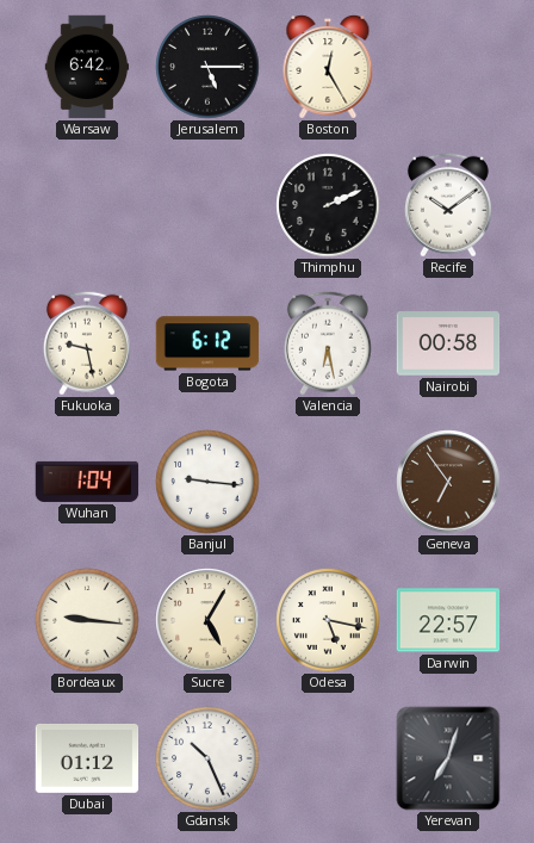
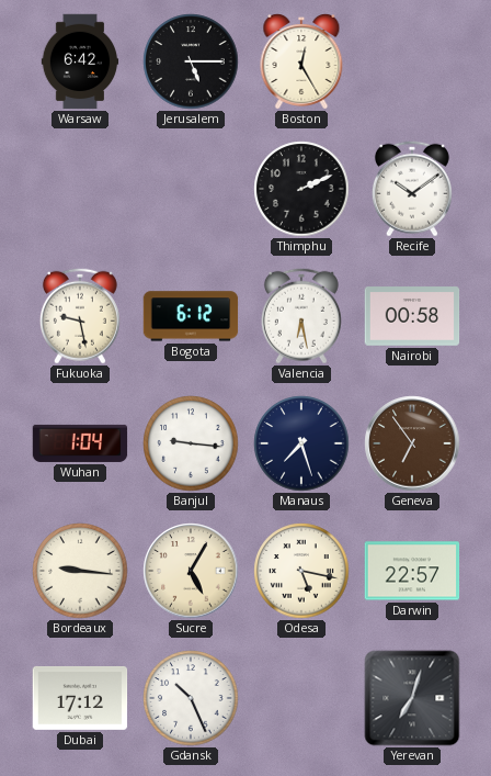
Manaus: none -> 7:27
Dubai: 01:12 -> 17:12
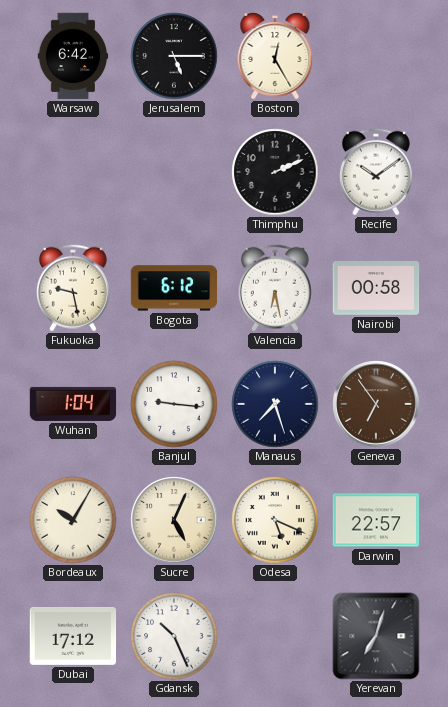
Bordeaux: 9:16 -> 10:05
Sucre: 5:05 -> 5:04
Odesa: 5:17 -> 5:19
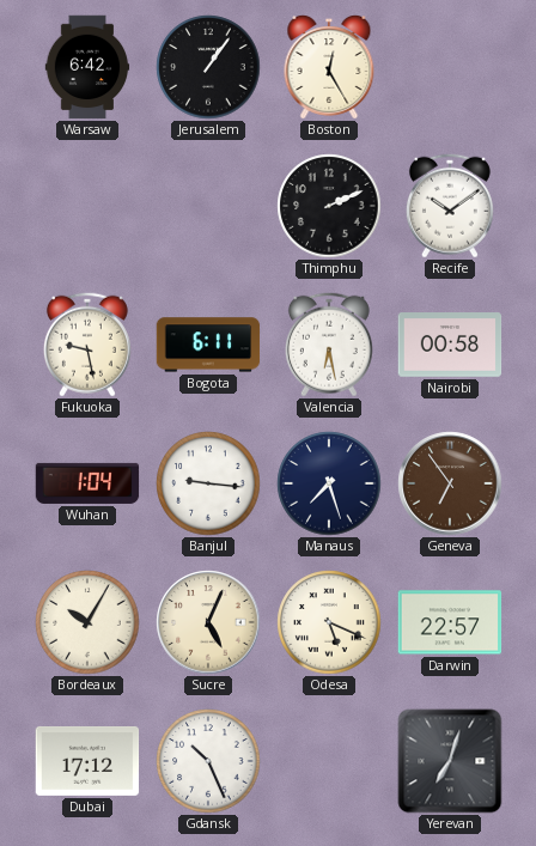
Jerusalem: 5:15 -> 1:06
Bogota: 6:12 -> 6:11
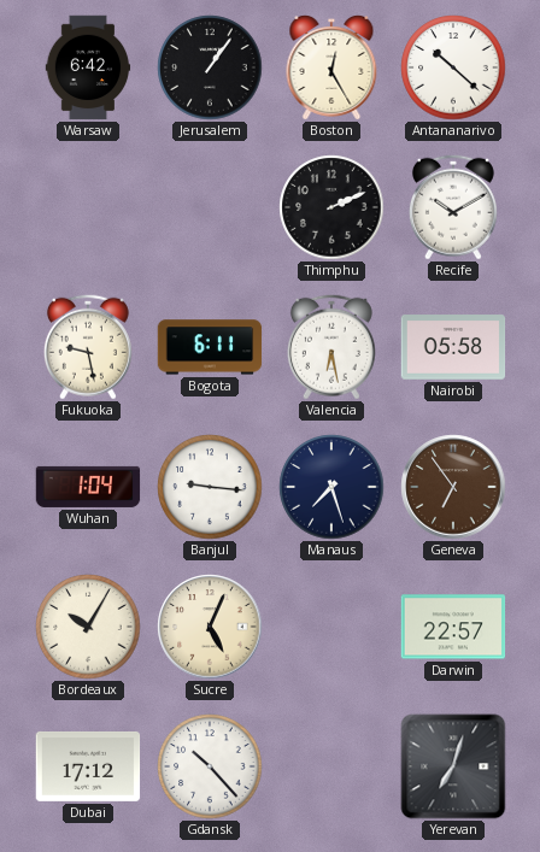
Antananarivo: none -> 10:22
Recife: 10:09 -> 10:10
Nairobi: 00:58 -> 05:58
Odesa: 5:19 -> none
Gdansk: 10:26 -> 10:23
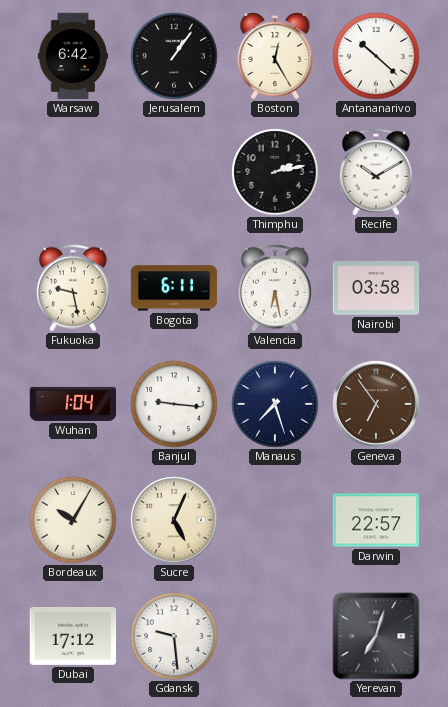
Thimphu: 2:11 -> 2:13
Nairobi: 05:58 -> 03:58
Gdansk: 10:23 -> 9:29
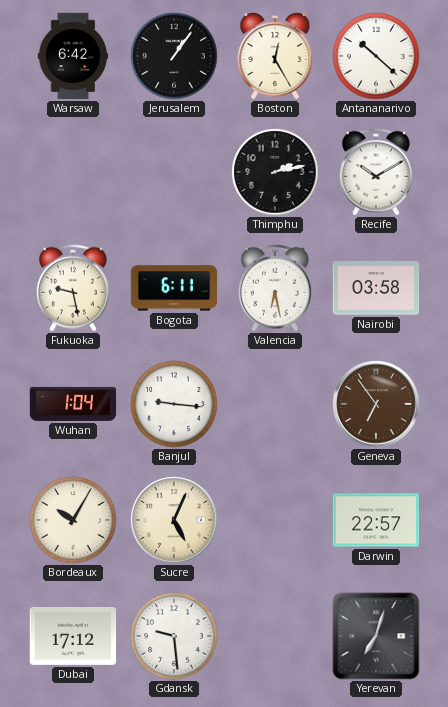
Manaus: 7:27 -> none
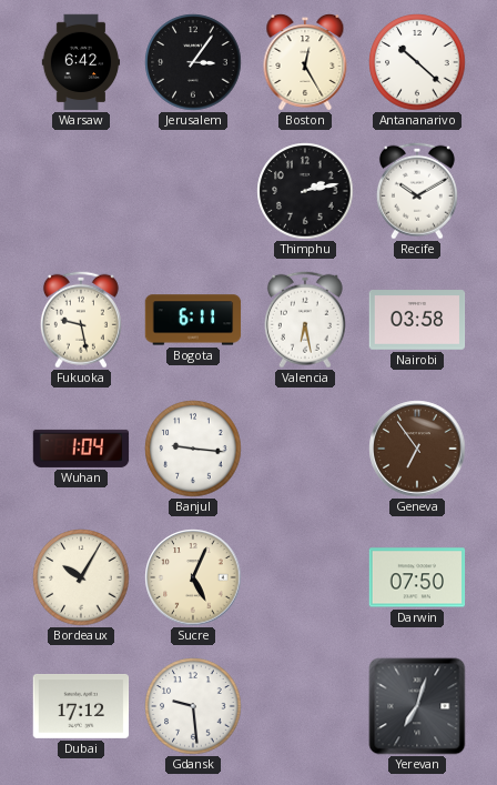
Jerusalem: 1:06 -> 3:06
Darwin: 22:57 -> 07:50
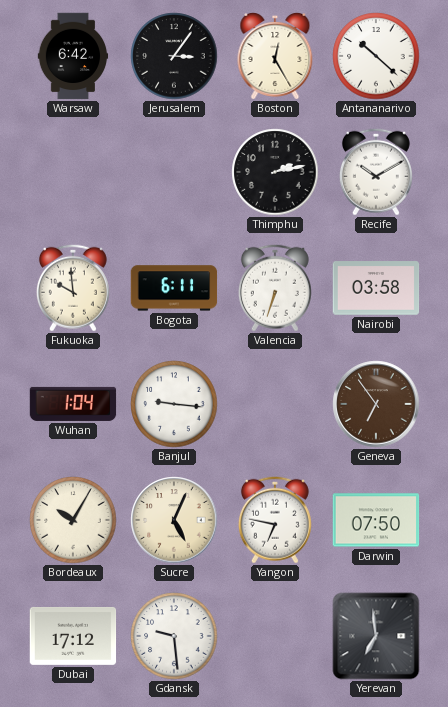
Fukuoka: 9:28 -> 9:59
Valencia: 6:28 -> 6:33
Yangon: none -> 6:47
Yerevan: 7:03 -> 6:59
